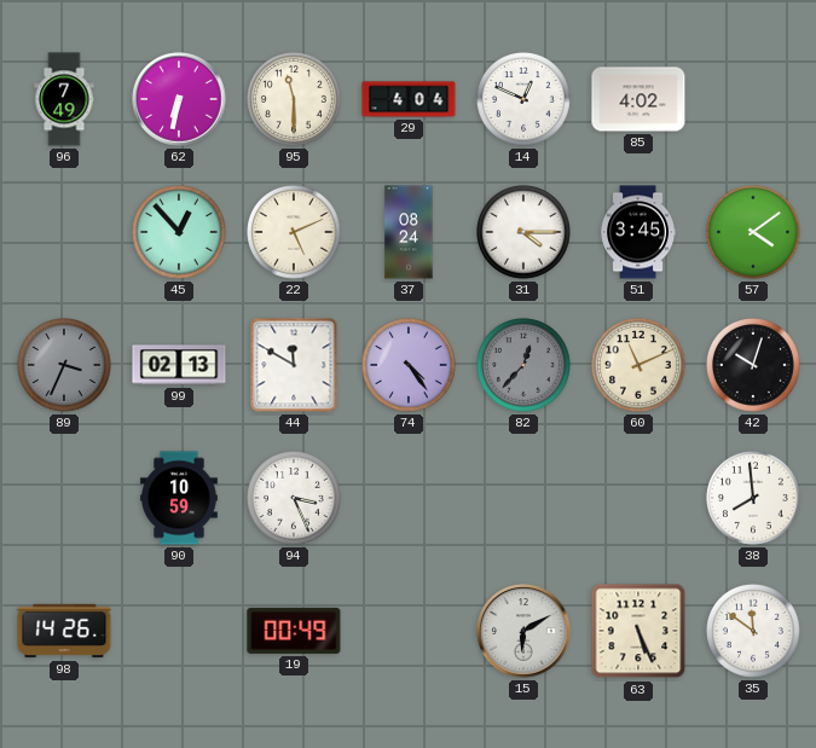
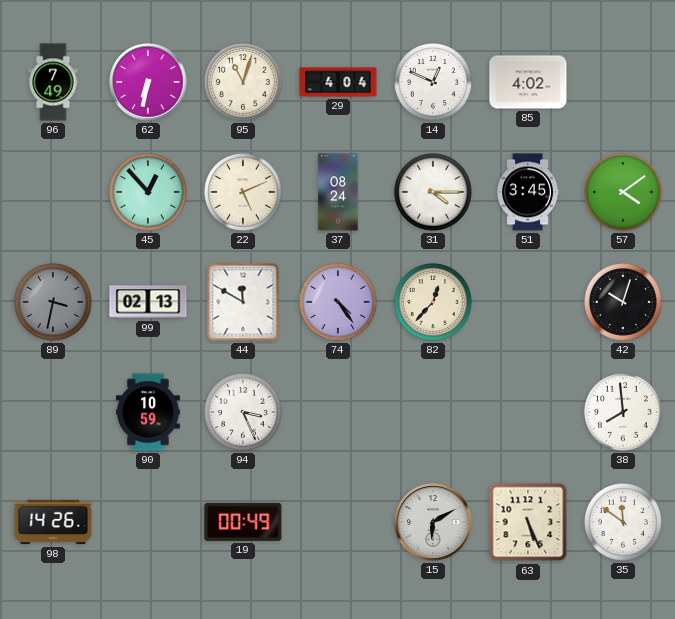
95: 11:30 -> 11:03
89: 3:34 -> 3:32
82 dial: grey -> cream
60: 11:11 -> none
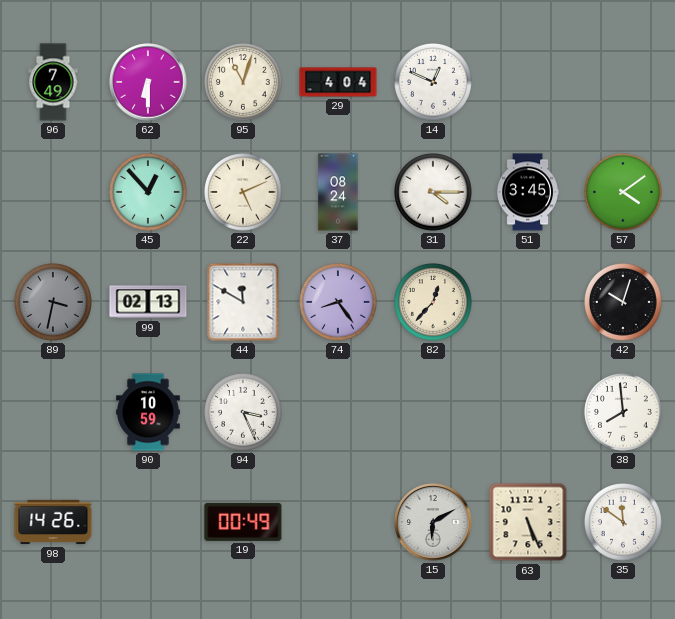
62: 6:32 -> 6:30
85: 4:02 -> none
74: 4:24 -> 8:24
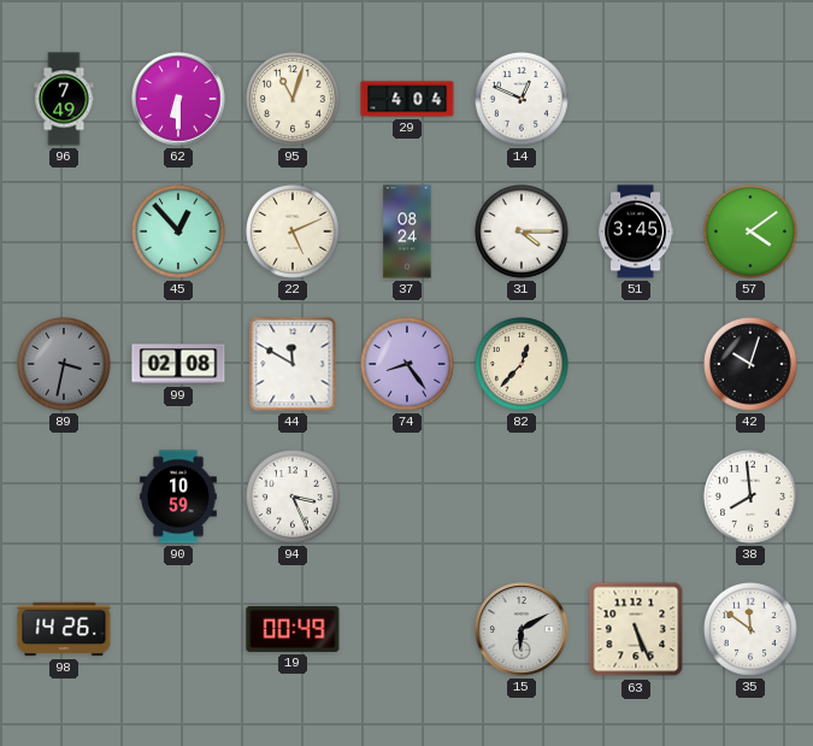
99: 02:13 -> 02:08
